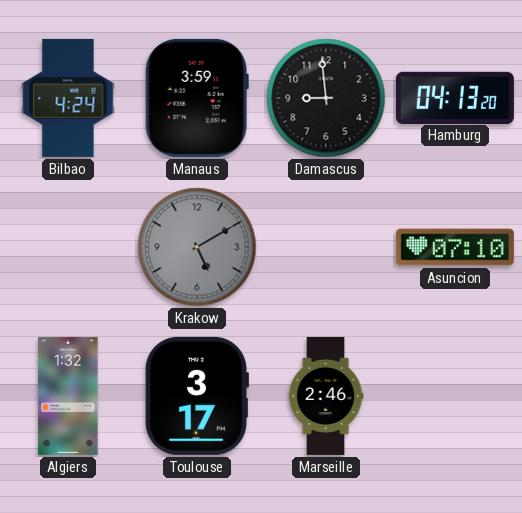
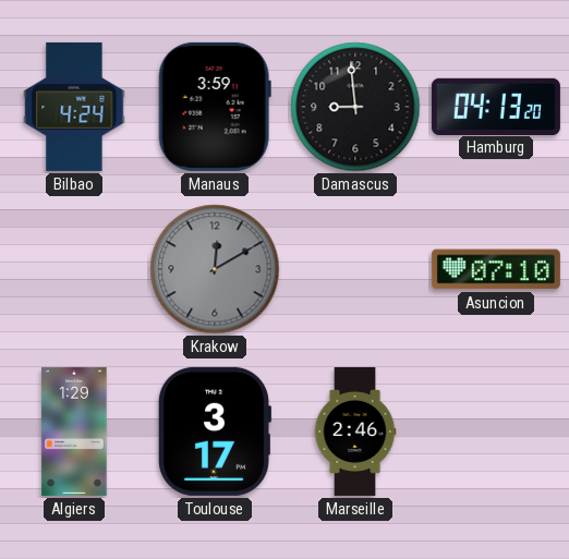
Krakow: 5:10 -> 12:10
Algiers: 1:32 -> 1:29
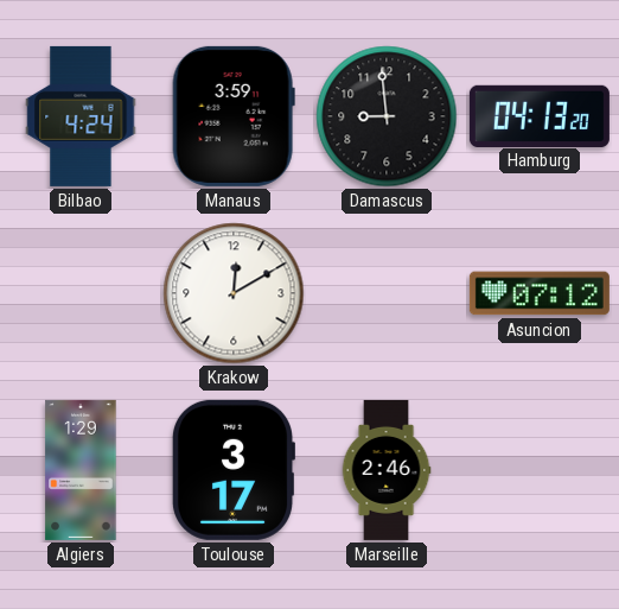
Krakow dial: grey -> white
Asuncion: 07:10 -> 07:12
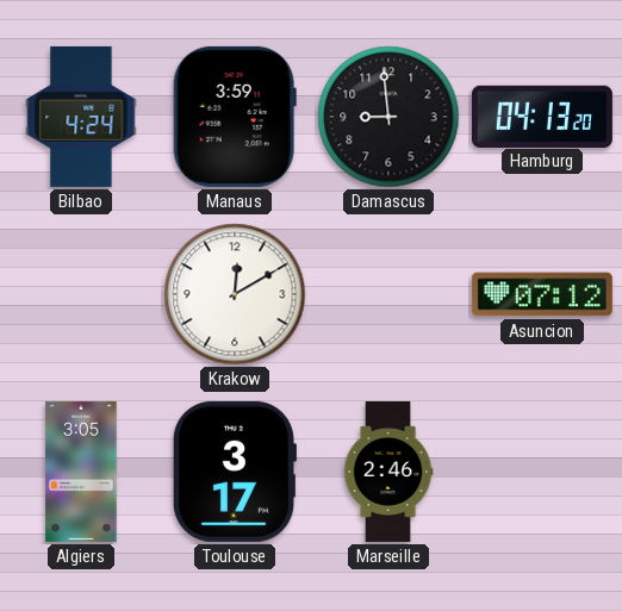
Algiers: 1:29 -> 3:05
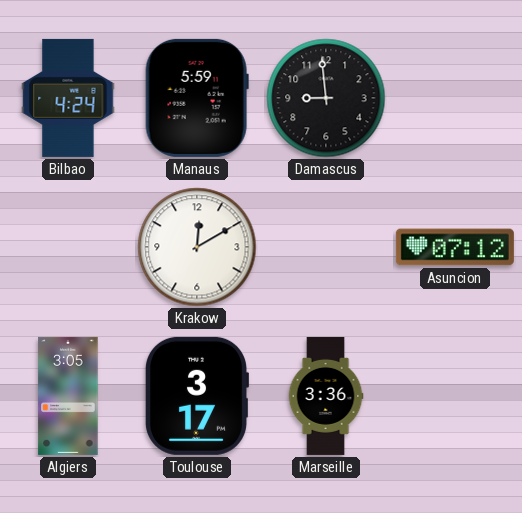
Manaus: 3:59 -> 5:59
Hamburg: 04:13 -> none
Marseille: 2:46 -> 3:36
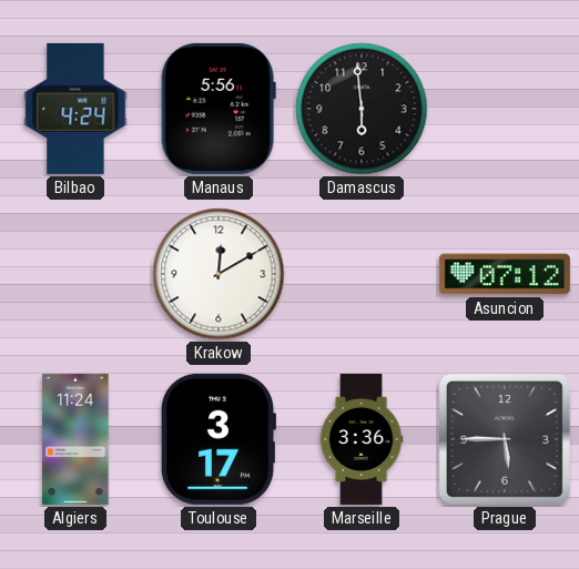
Manaus: 5:59 -> 5:56
Damascus: 8:59 -> 5:59
Algiers: 3:05 -> 11:24
Prague: none -> 5:45
